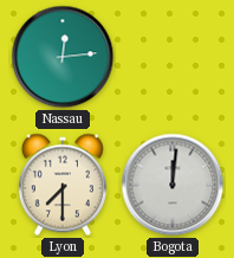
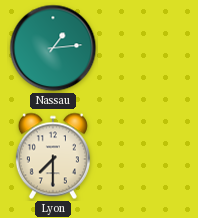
Nassau: 12:14 -> 1:14
Bogota: 12:01 -> none
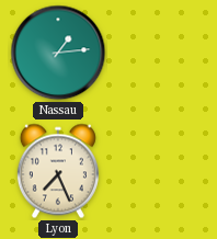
Lyon: 7:30 -> 7:26
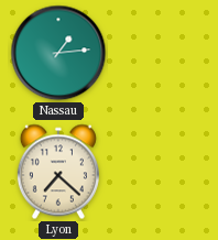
Lyon: 7:26 -> 7:22
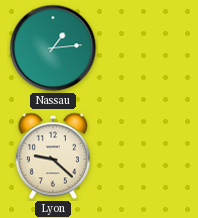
Lyon: 7:22 -> 9:22
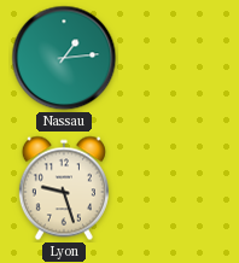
Lyon: 9:22 -> 9:27
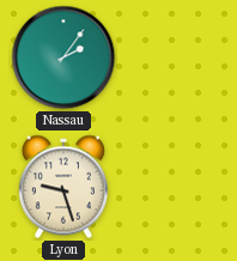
Nassau: 1:14 -> 2:06
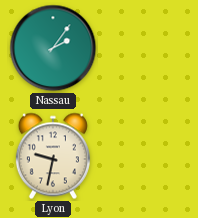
Lyon: 9:27 -> 9:32
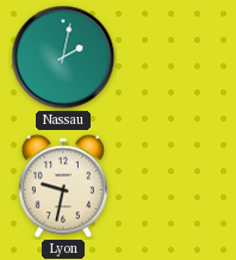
Nassau: 2:06 -> 2:02
